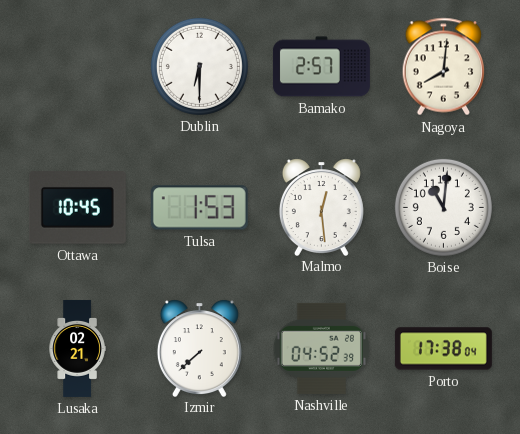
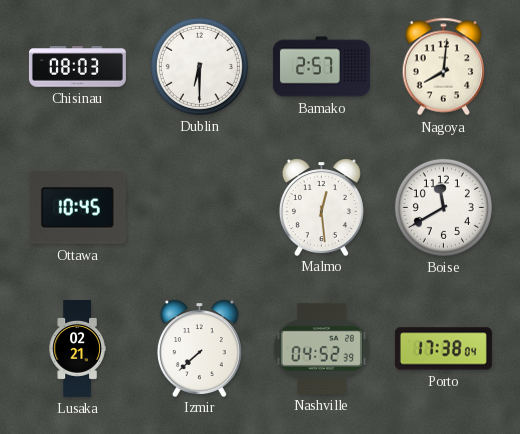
Chisinau: none -> 08:03
Tulsa: 1:53 -> none
Boise: 11:01 -> 11:40
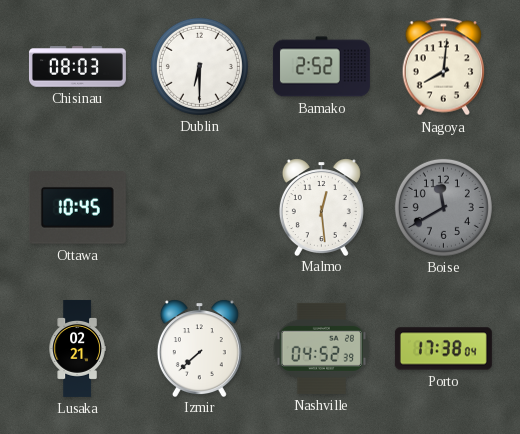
Bamako: 2:57 -> 2:52
Boise dial: white -> grey
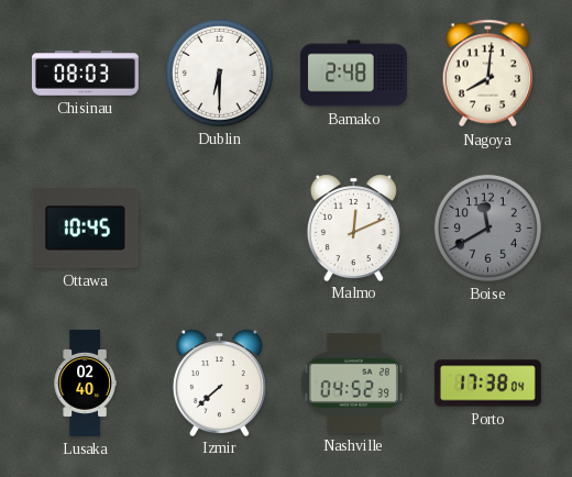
Bamako: 2:52 -> 2:48
Malmo: 12:29 -> 12:11
Lusaka: 02:21 -> 02:40
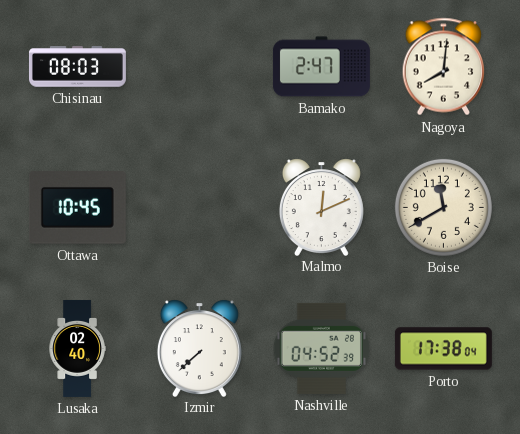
Dublin: 6:30 -> none
Bamako: 2:48 -> 2:47
Boise dial: grey -> cream
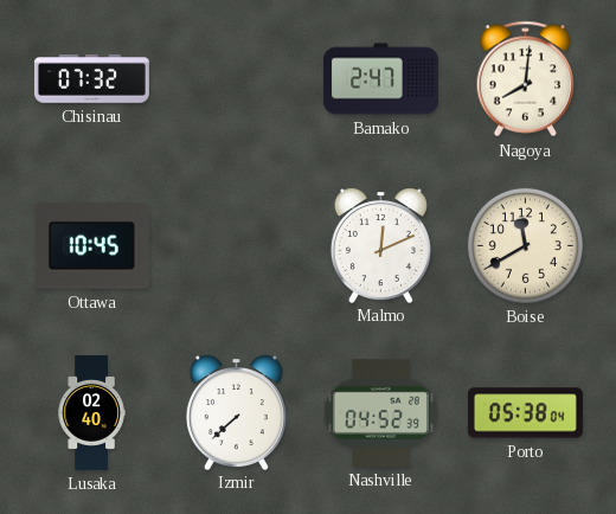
Chisinau: 08:03 -> 07:32
Porto: 17:38 -> 05:38
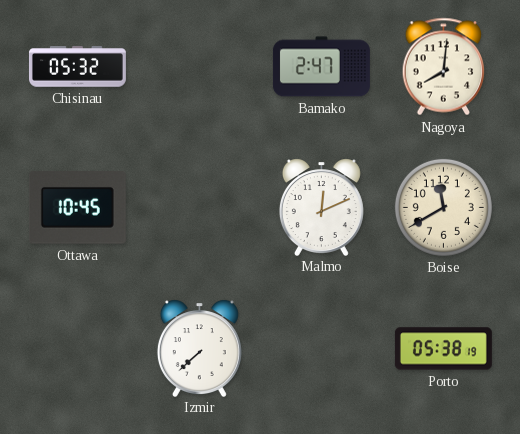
Chisinau: 07:32 -> 05:32
Lusaka: 02:40 -> none
Nashville: 04:52 -> none
Porto: 05:38:04 -> 05:38:19
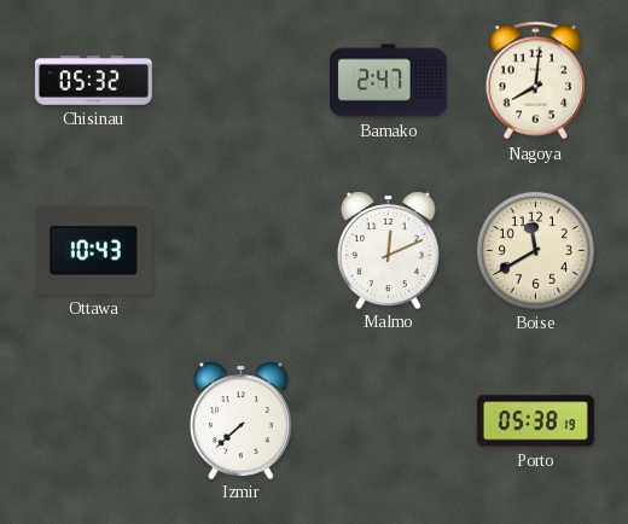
Ottawa: 10:45 -> 10:43
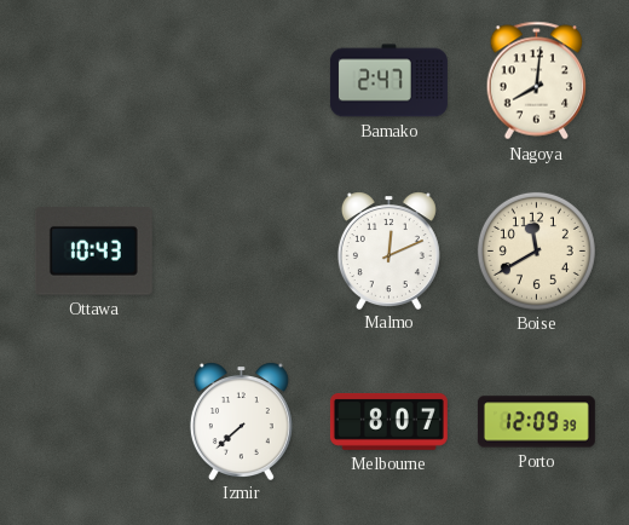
Chisinau: 05:32 -> none
Melbourne: none -> 8:07
Porto: 05:38 -> 12:09
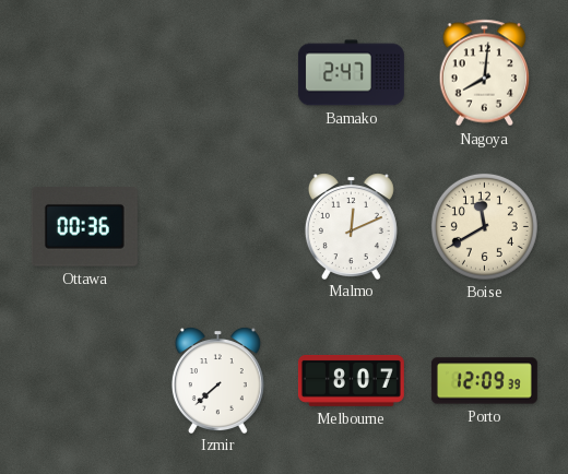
Ottawa: 10:43 -> 00:36
